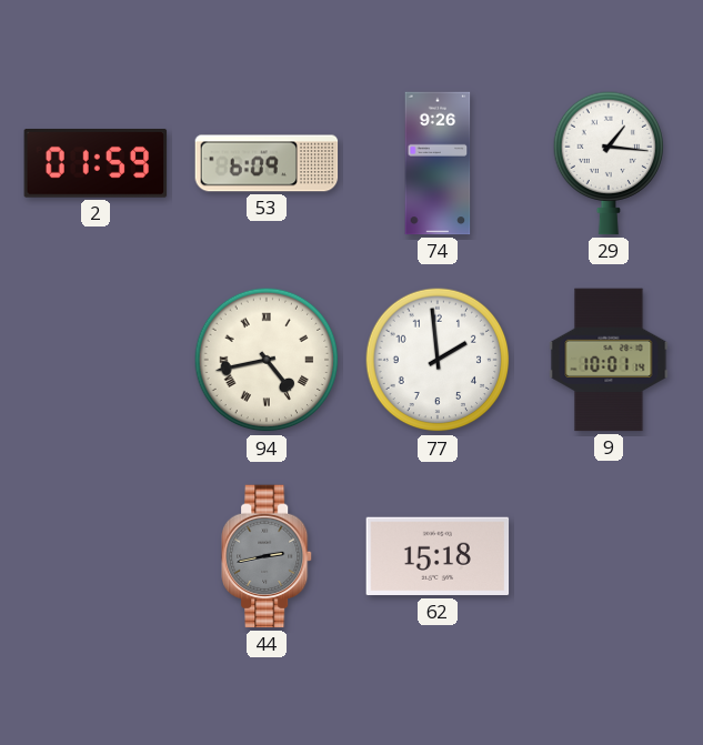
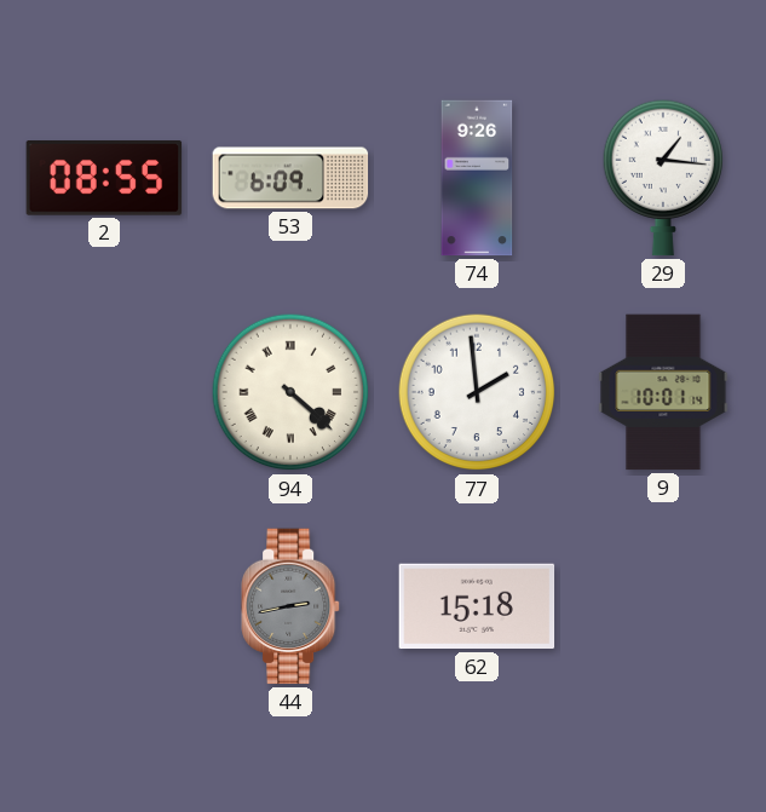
2: 01:59 -> 08:55
94: 4:43 -> 4:22
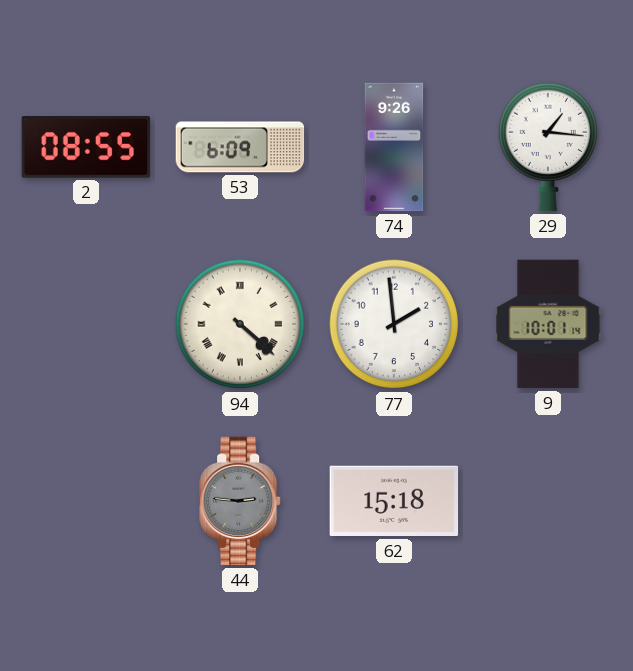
44: 2:43 -> 2:46
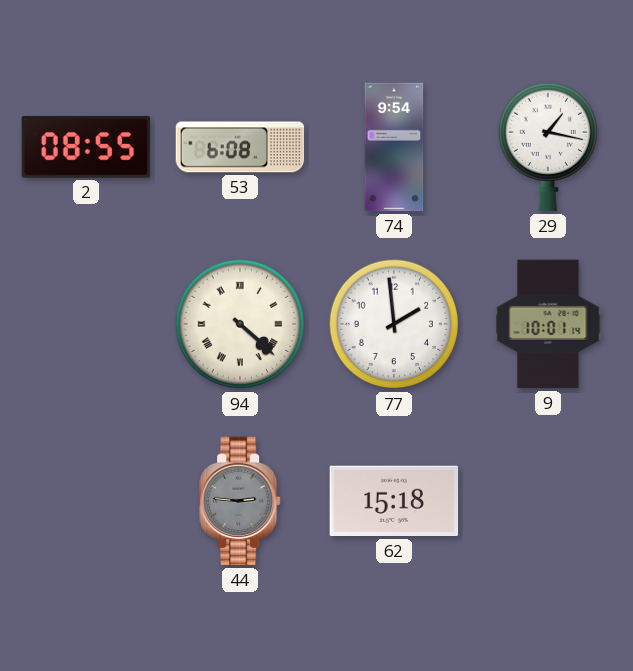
53: 6:09 -> 6:08
74: 9:26 -> 9:54
29: 1:16 -> 1:17
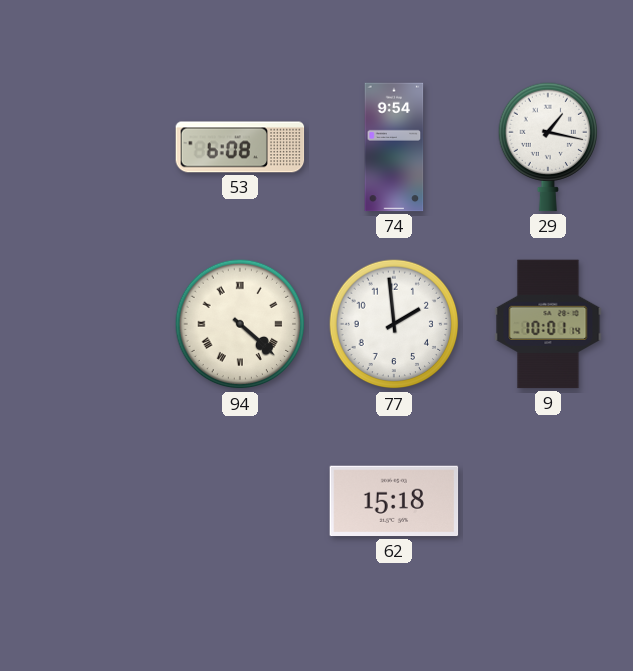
2: 08:55 -> none
44: 2:46 -> none
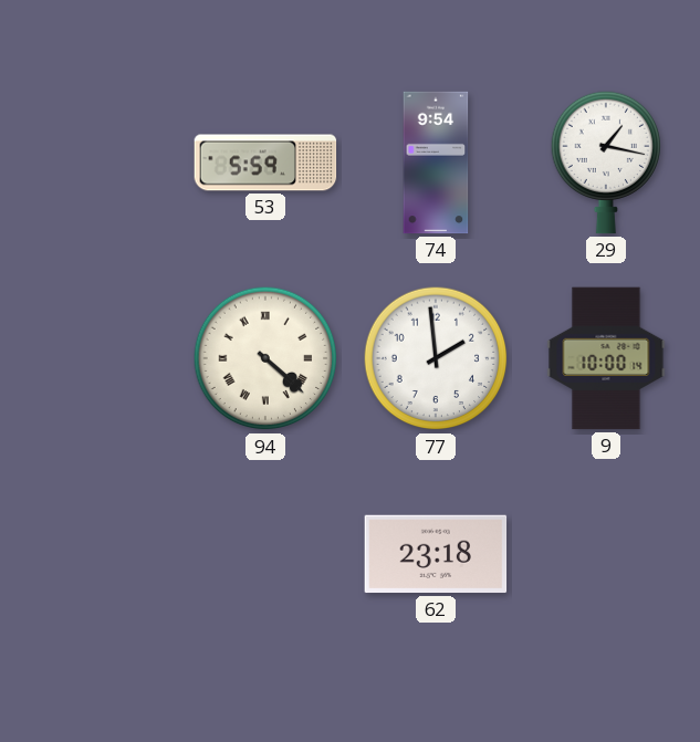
53: 6:08 -> 5:59
9: 10:01 -> 10:00
62: 15:18 -> 23:18
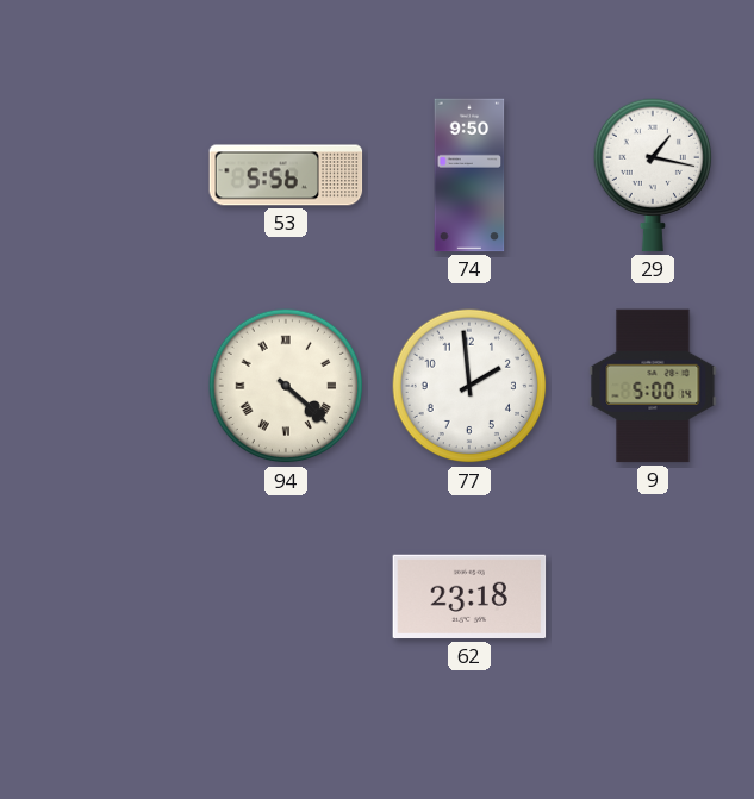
53: 5:59 -> 5:56
74: 9:54 -> 9:50
9: 10:00 -> 5:00
